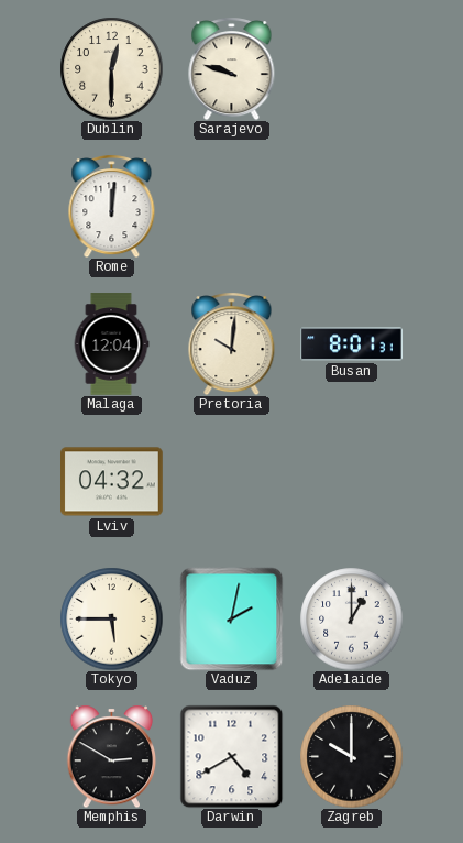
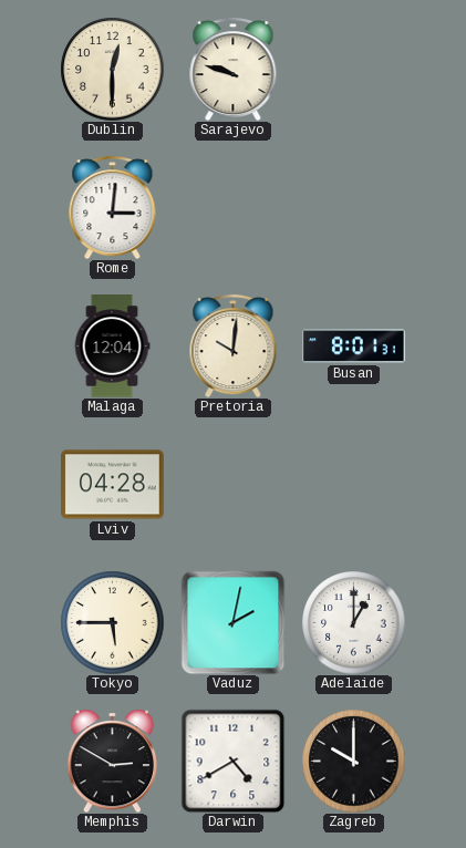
Rome: 12:01 -> 3:01
Lviv: 04:32 -> 04:28
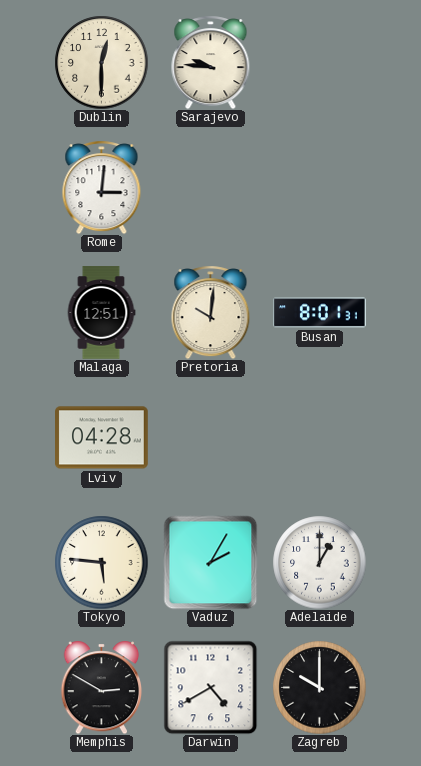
Sarajevo: 9:48 -> 9:46
Malaga: 12:04 -> 12:51
Tokyo: 5:45 -> 5:46
Vaduz: 2:02 -> 2:05
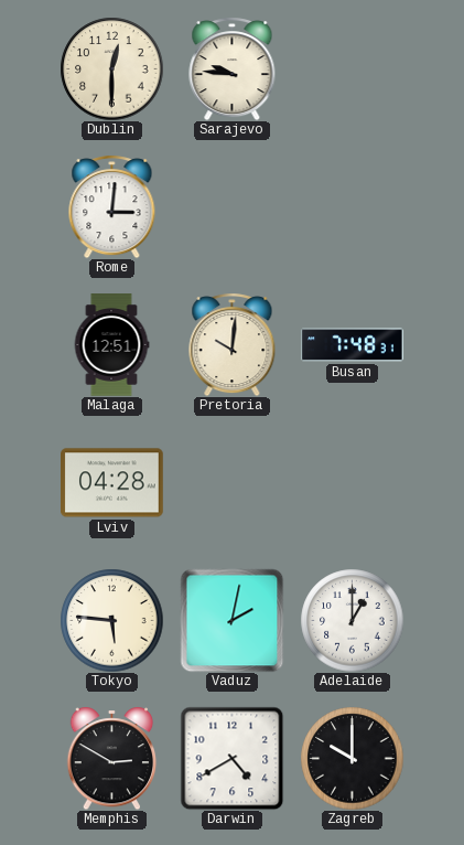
Busan: 8:01 -> 7:48
Vaduz: 2:05 -> 2:02
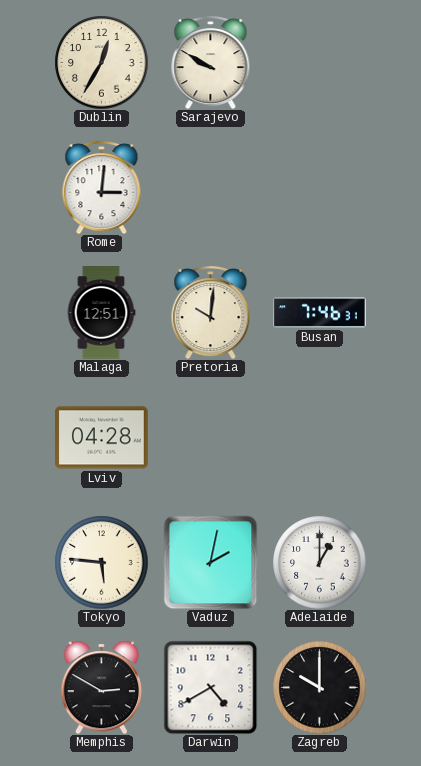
Dublin: 12:30 -> 12:35
Sarajevo: 9:46 -> 9:50
Busan: 7:48 -> 7:46
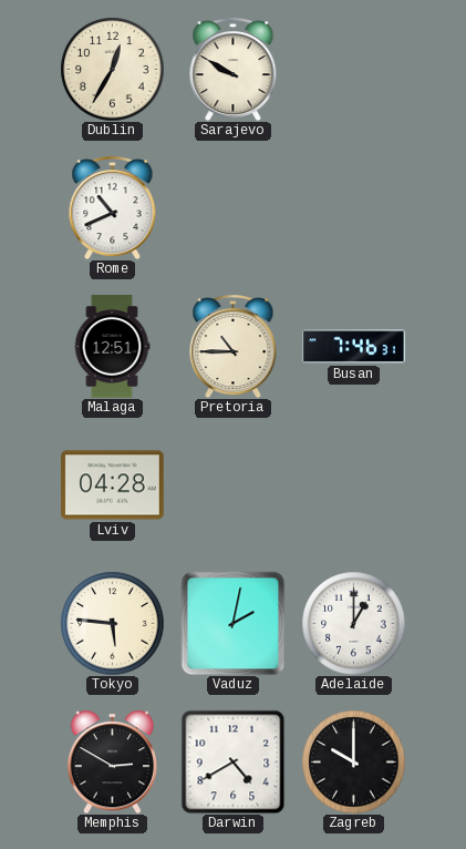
Rome: 3:01 -> 10:41
Pretoria: 10:01 -> 10:45
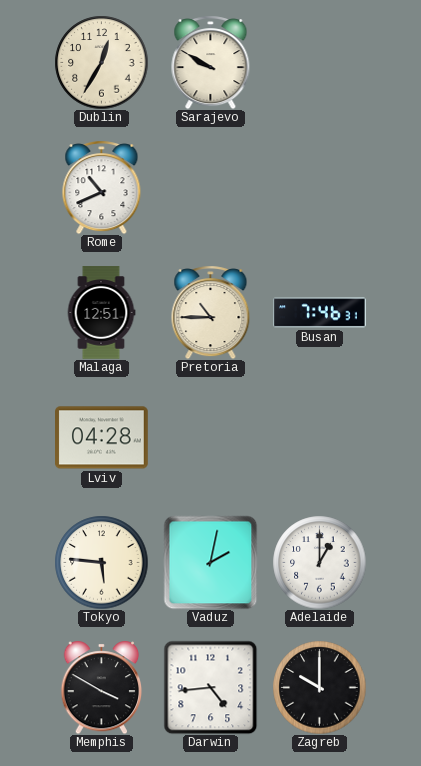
Memphis: 2:50 -> 3:50
Darwin: 4:40 -> 4:44
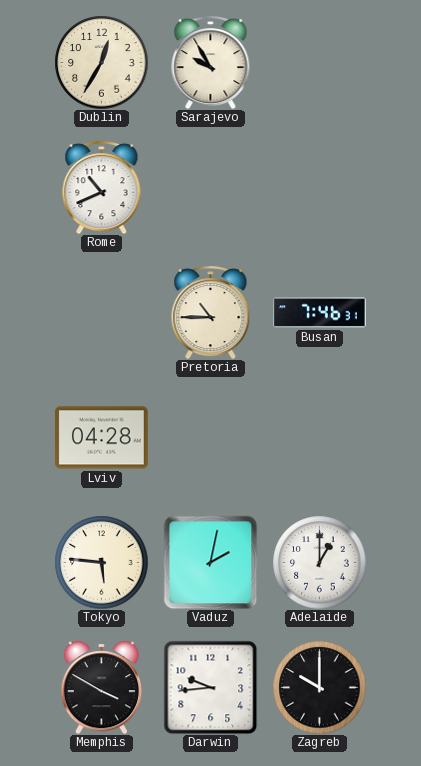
Sarajevo: 9:50 -> 9:55
Malaga: 12:51 -> none
Darwin: 4:44 -> 9:44
